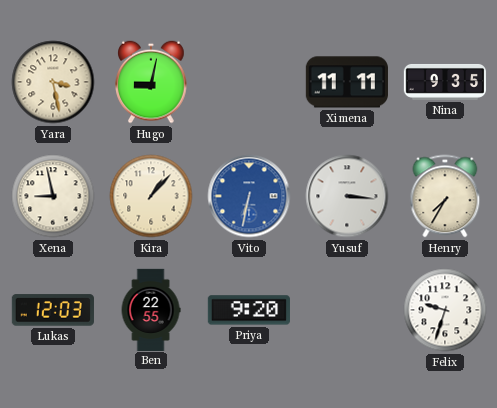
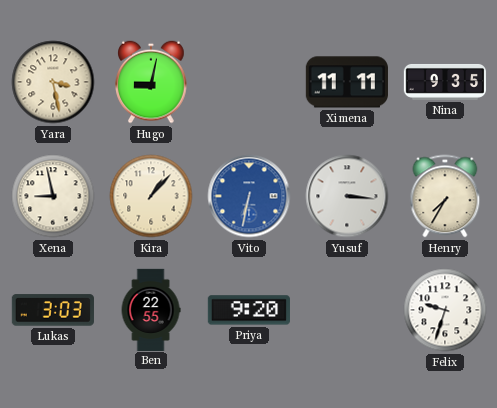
Lukas: 12:03 -> 3:03
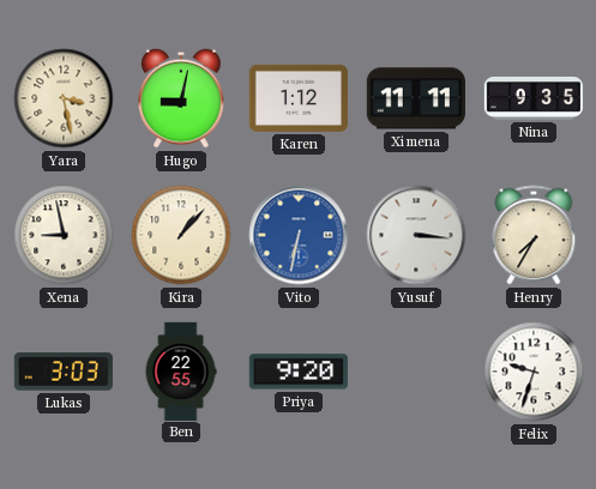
Karen: none -> 1:12
